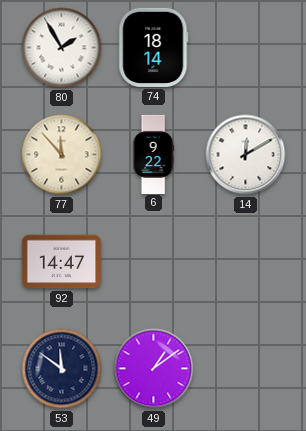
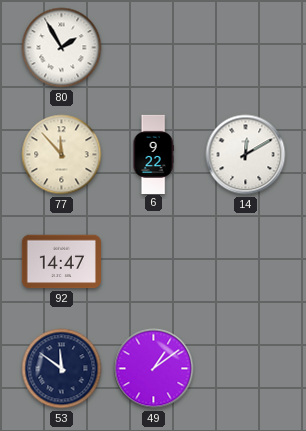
74: 18:14 -> none
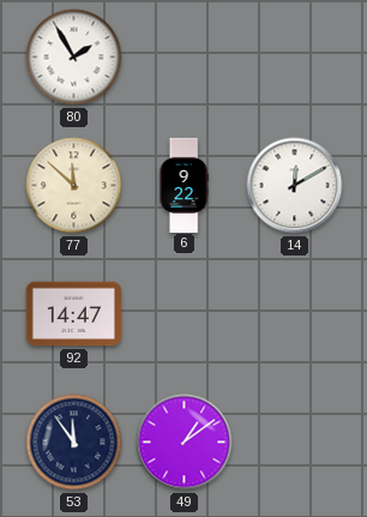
77: 11:53 -> 11:52
53: 11:51 -> 11:54
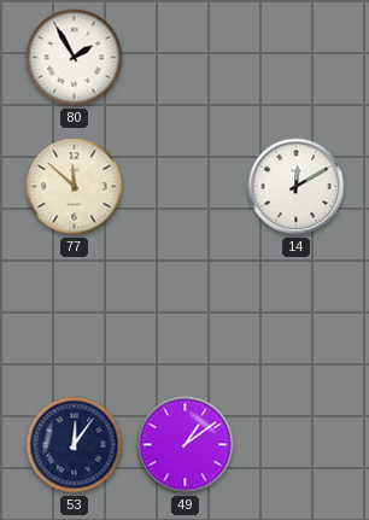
6: 9:22 -> none
92: 14:47 -> none
53: 11:54 -> 12:06
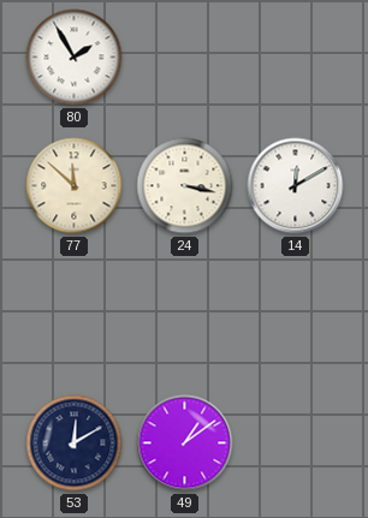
24: none -> 3:17
53: 12:06 -> 12:10
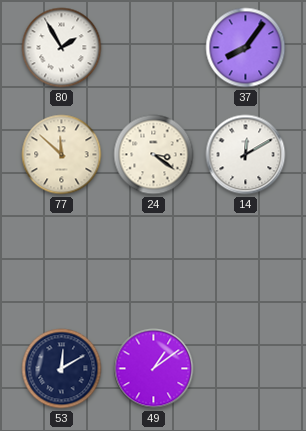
37: none -> 8:06
24: 3:17 -> 3:21
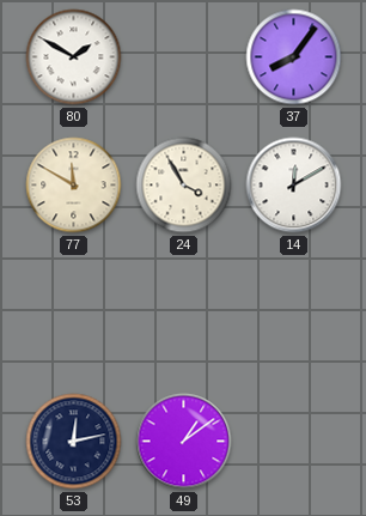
80: 1:55 -> 1:50
77: 11:52 -> 11:50
24: 3:21 -> 3:55
53: 12:10 -> 12:13
